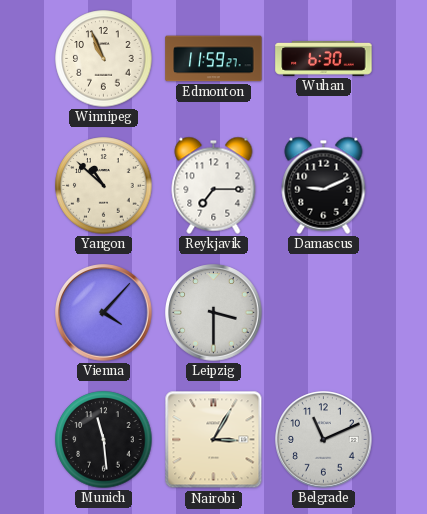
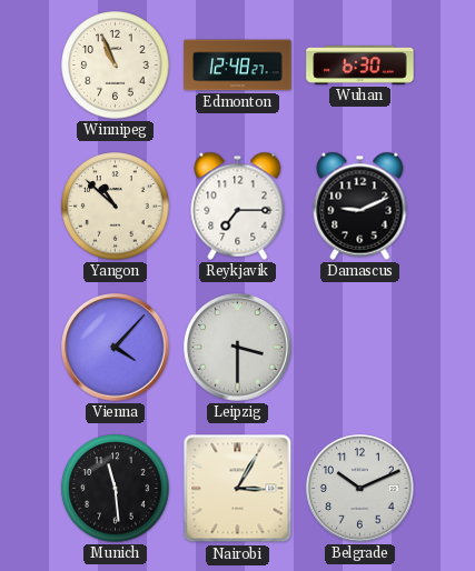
Edmonton: 11:59 -> 12:48
Belgrade: 11:11 -> 10:11
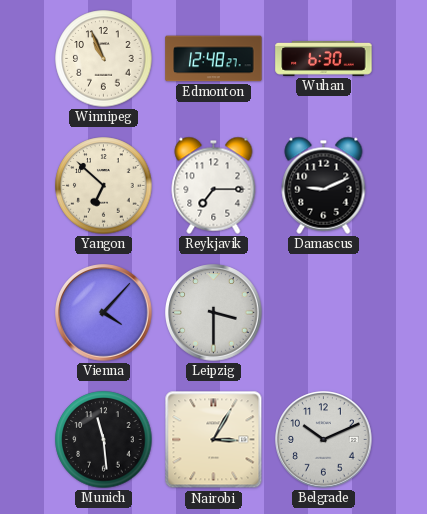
Yangon: 10:52 -> 6:52
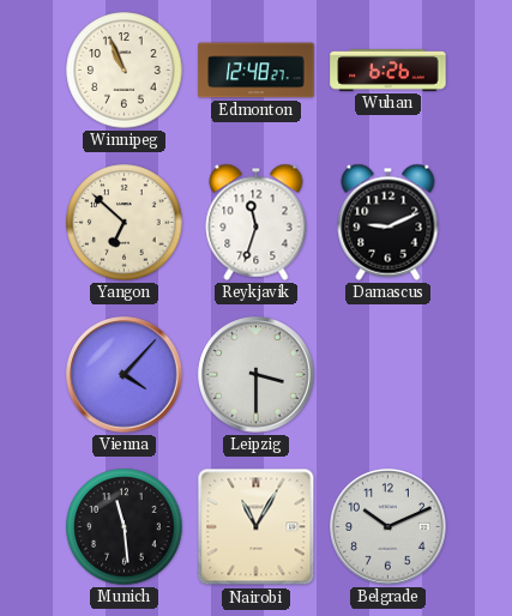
Wuhan: 6:30 -> 6:26
Reykjavik: 7:15 -> 11:33
Nairobi: 3:05 -> 11:05
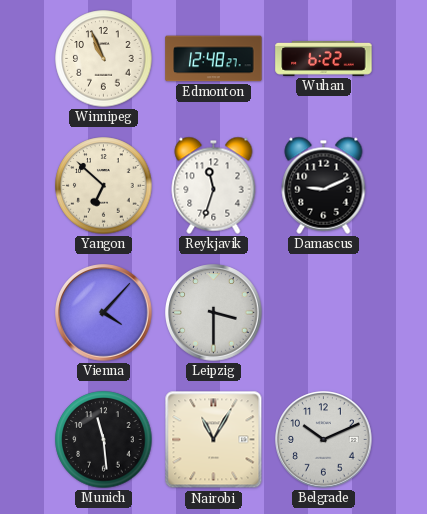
Wuhan: 6:26 -> 6:22
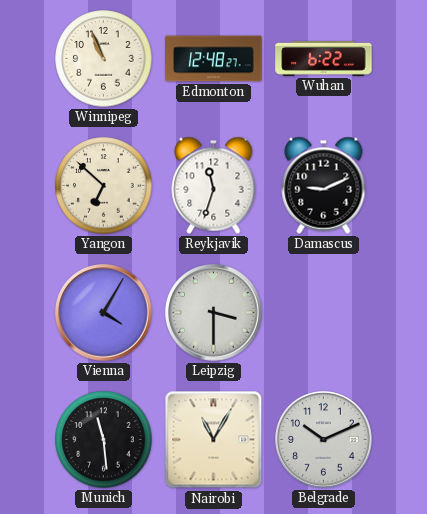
Vienna: 4:07 -> 4:05
